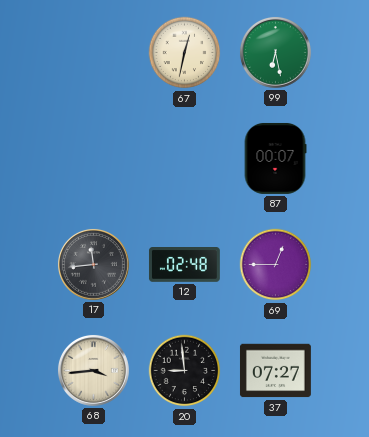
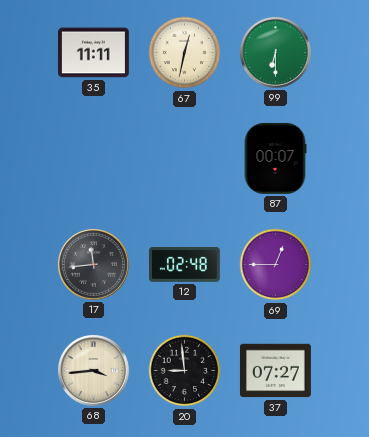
35: none -> 11:11
99: 6:28 -> 6:30
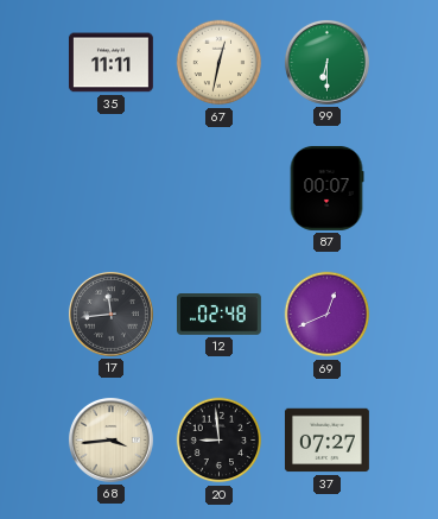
69: 12:45 -> 12:41
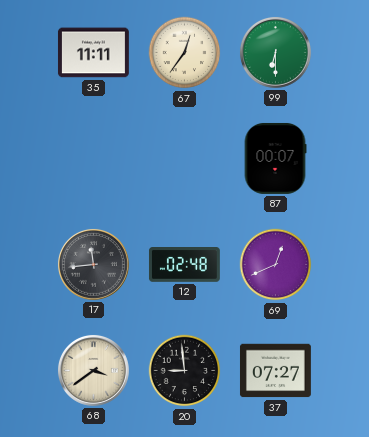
67: 12:32 -> 12:36
68: 3:44 -> 3:39
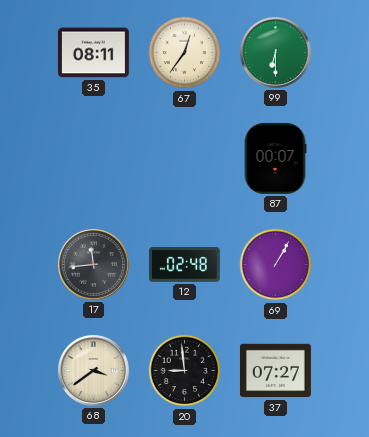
35: 11:11 -> 08:11
69: 12:41 -> 1:05
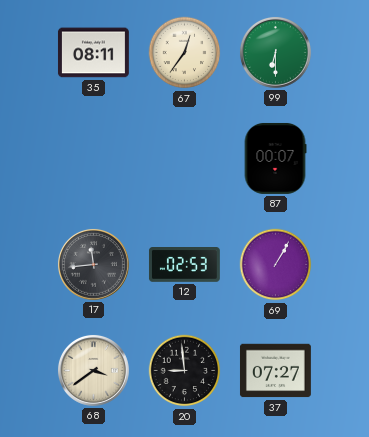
12: 02:48 -> 02:53
